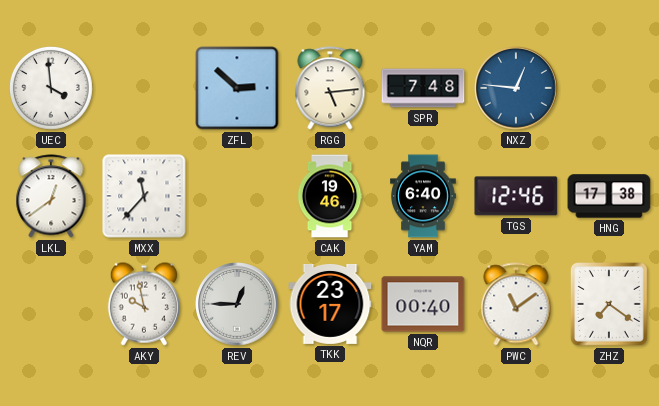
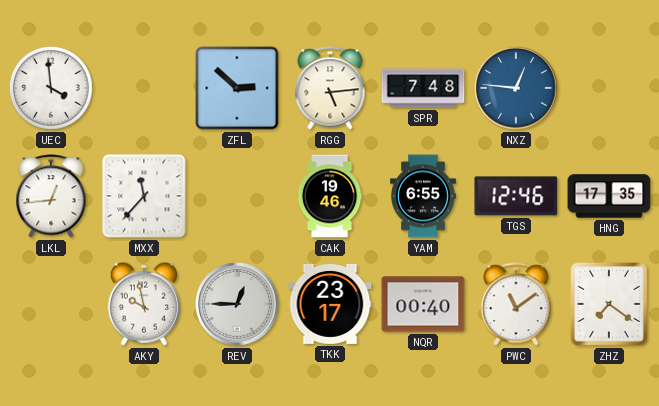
LKL: 12:39 -> 12:44
YAM: 6:40 -> 6:55
HNG: 17:38 -> 17:35
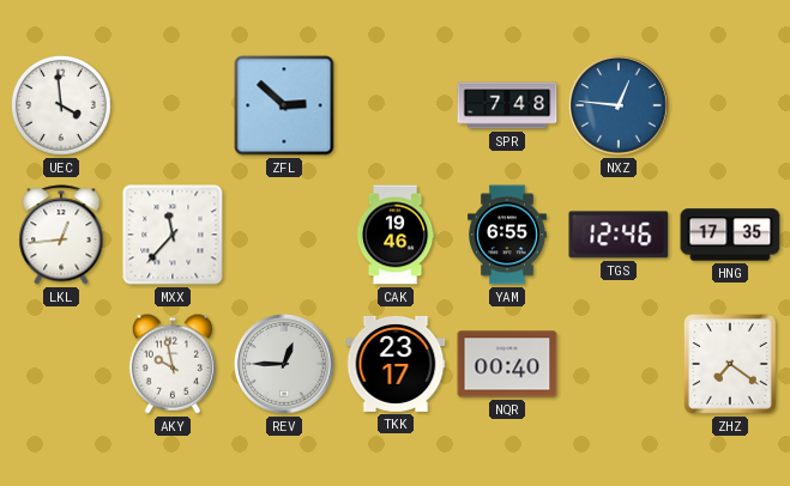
RGG: 5:14 -> none
PWC: 11:09 -> none
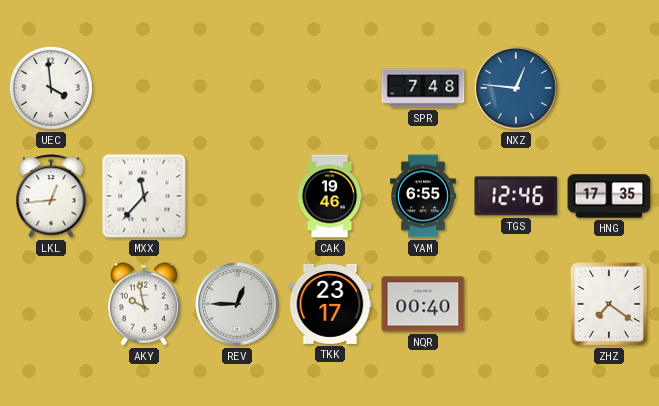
ZFL: 2:52 -> none
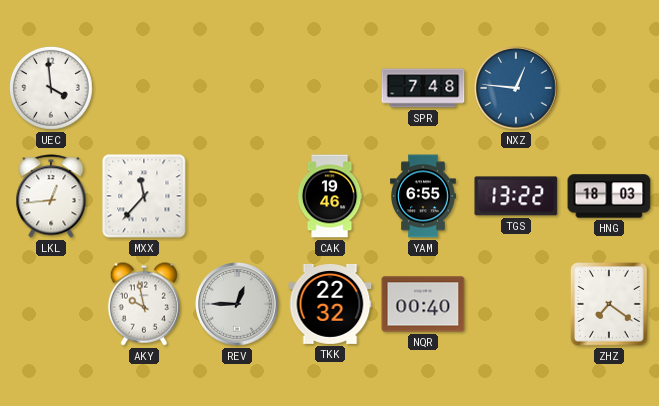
TGS: 12:46 -> 13:22
HNG: 17:35 -> 18:03
TKK: 23:17 -> 22:32
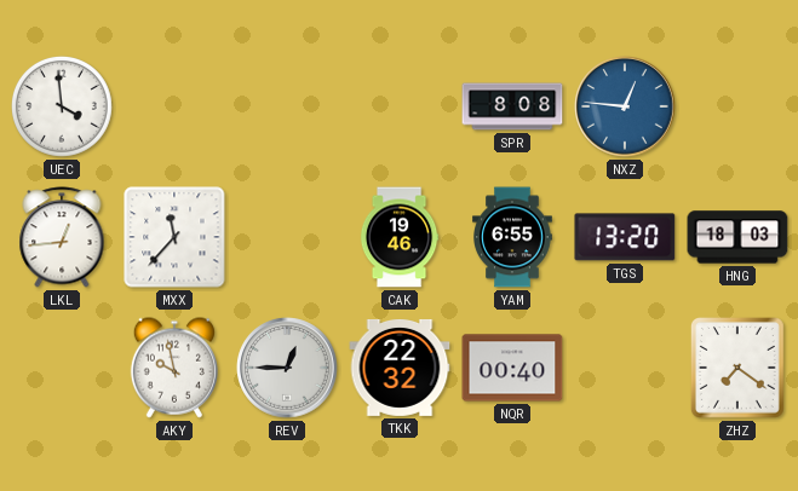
SPR: 7:48 -> 8:08
TGS: 13:22 -> 13:20
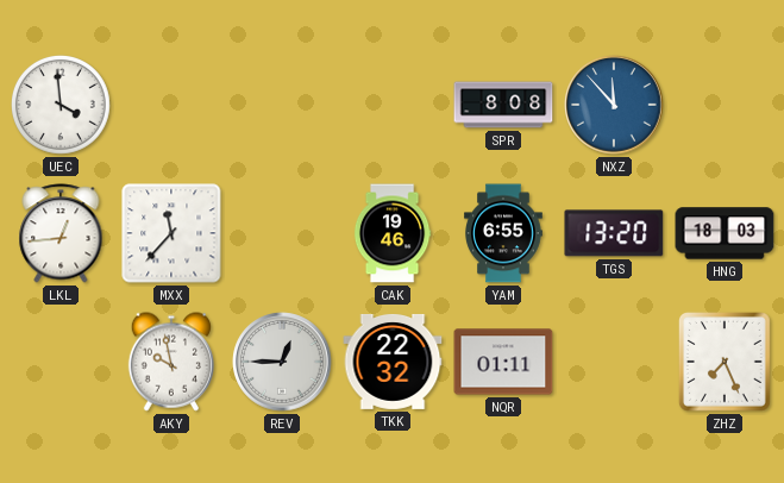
NXZ: 12:46 -> 11:53
NQR: 00:40 -> 01:11
ZHZ: 7:21 -> 7:26
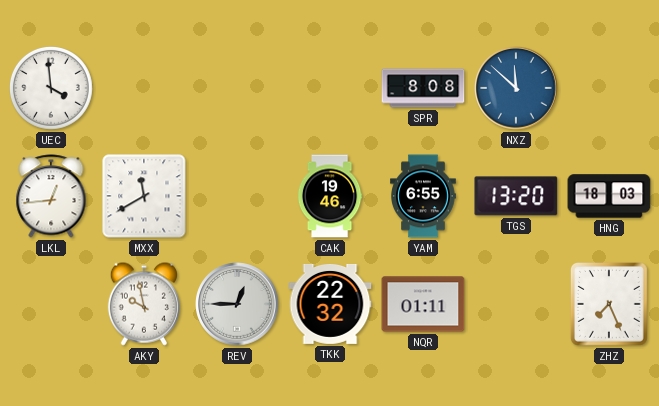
NXZ: 11:53 -> 11:52
MXX: 11:37 -> 11:40
